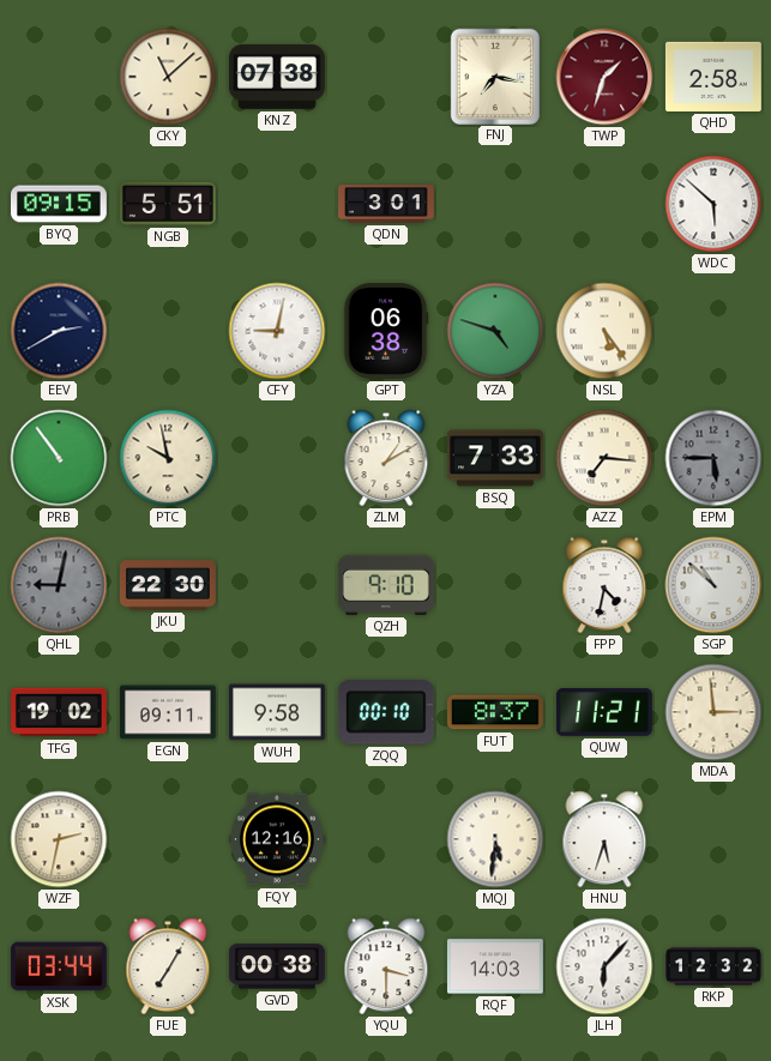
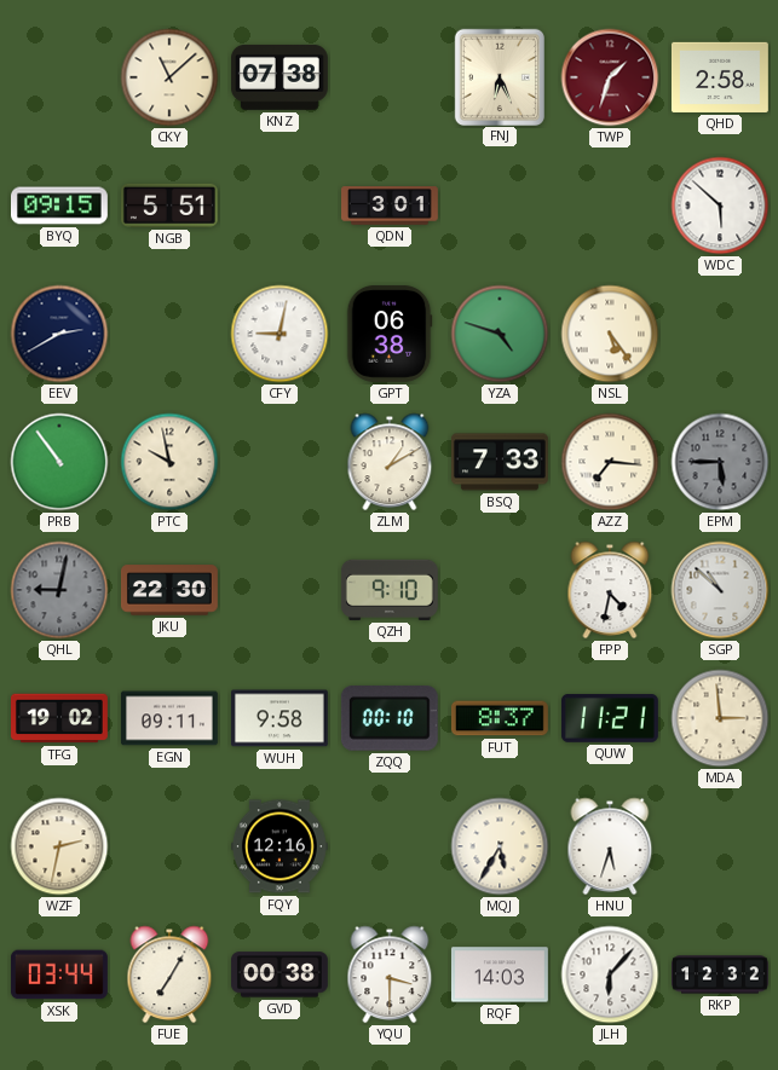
FNJ: 7:17 -> 6:26
MQJ: 5:31 -> 5:35
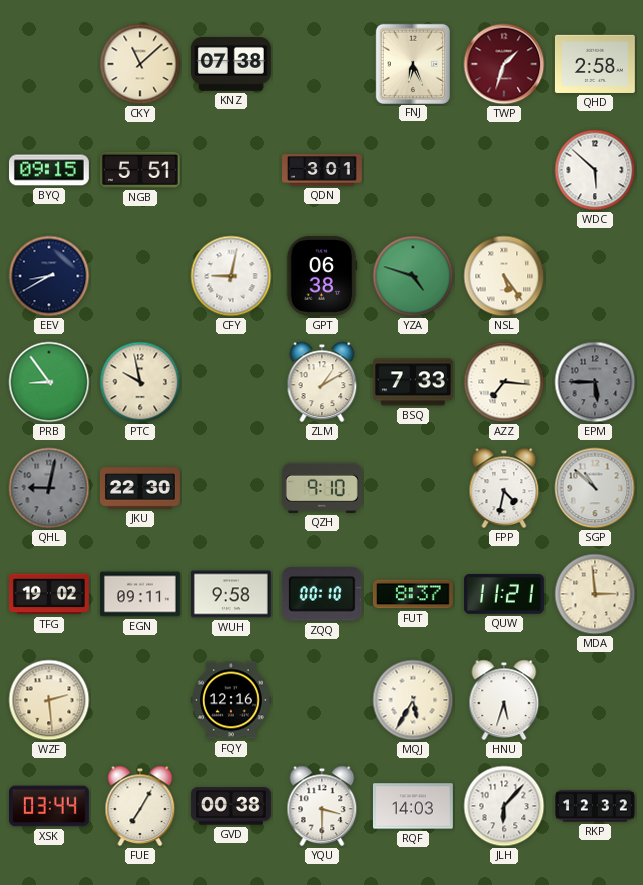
EEV: 2:40 -> 8:40
PRB: 10:54 -> 8:54
WZF: 2:32 -> 2:29
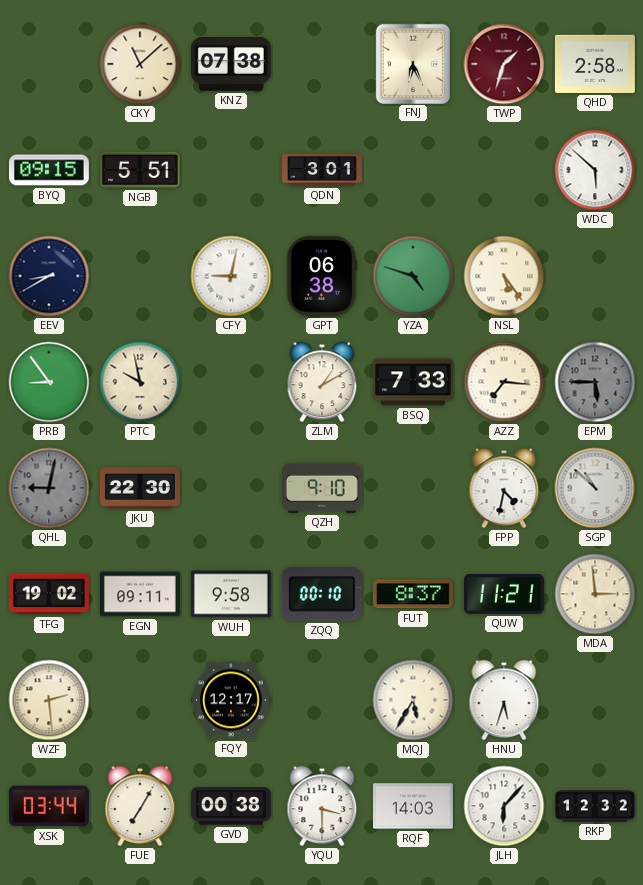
FQY: 12:16 -> 12:17
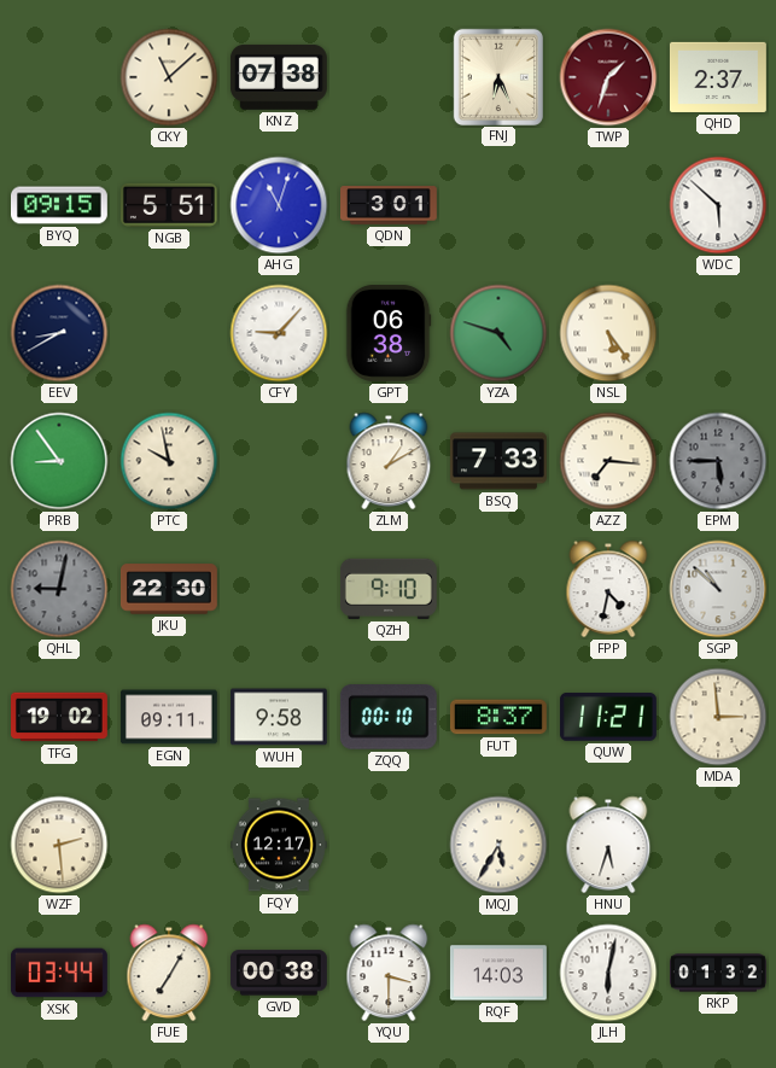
QHD: 2:58 -> 2:37
AHG: none -> 11:03
CFY: 9:02 -> 9:07
JLH: 6:07 -> 6:02
RKP: 12:32 -> 01:32
